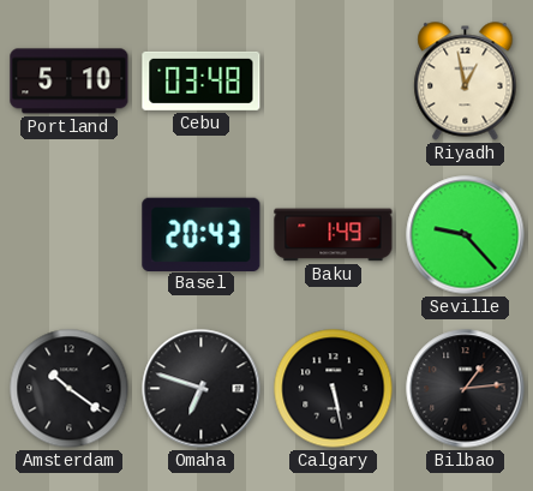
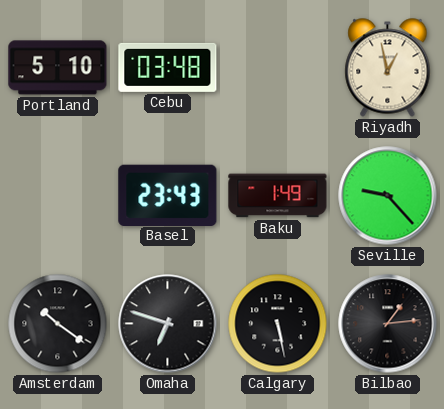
Basel: 20:43 -> 23:43
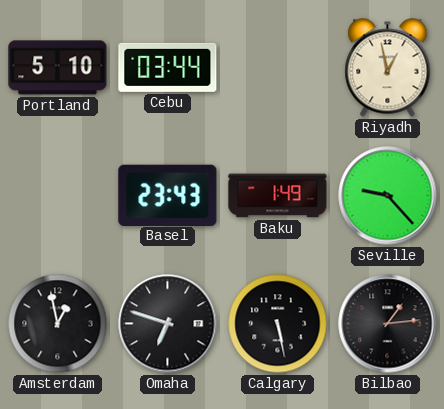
Cebu: 03:48 -> 03:44
Amsterdam: 10:21 -> 12:58
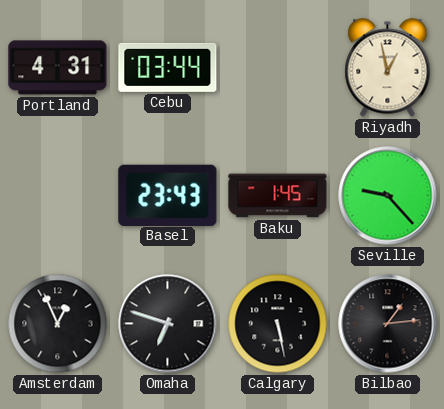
Portland: 5:10 -> 4:31
Baku: 1:49 -> 1:45
Amsterdam: 12:58 -> 12:56
